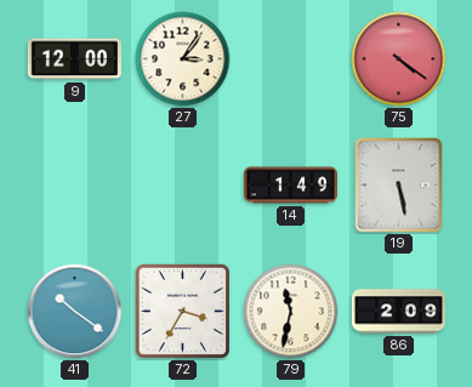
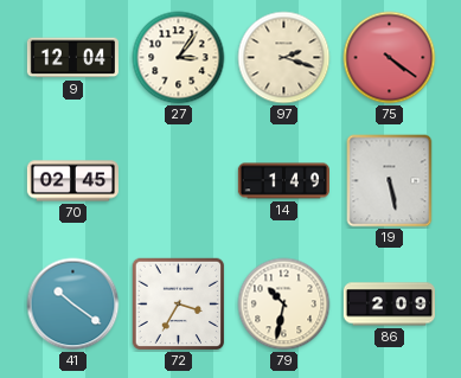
9: 12:00 -> 12:04
97: none -> 2:18
70: none -> 02:45
79: 11:32 -> 10:32
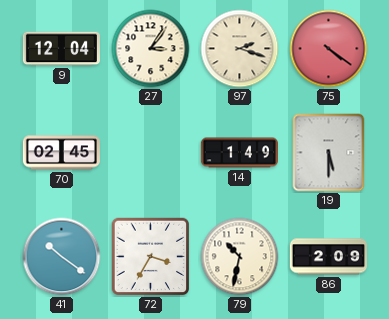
19: 5:28 -> 5:30
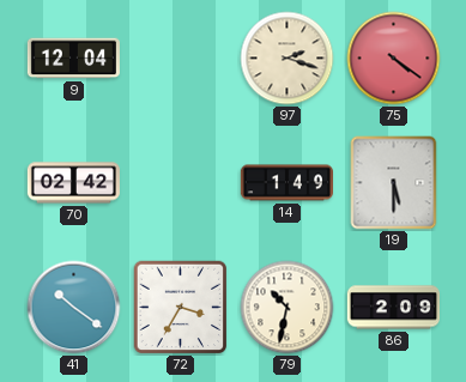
27: 3:06 -> none
70: 02:45 -> 02:42
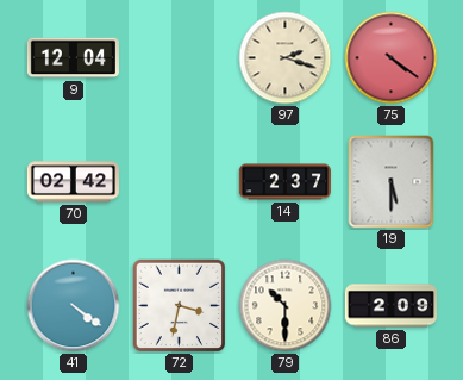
14: 1:49 -> 2:37
41: 10:21 -> 4:21
72: 3:35 -> 3:32
79: 10:32 -> 10:30
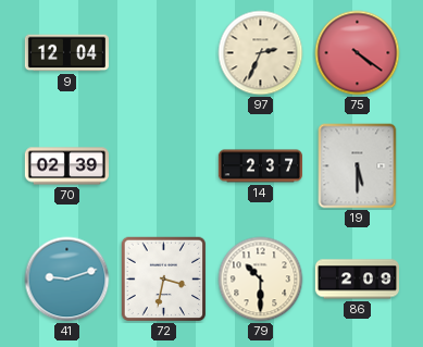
97: 2:18 -> 2:34
70: 02:42 -> 02:39
41: 4:21 -> 9:12
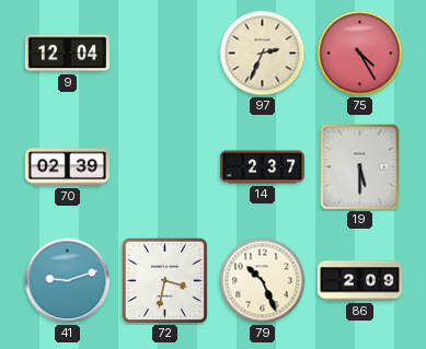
75: 4:21 -> 4:25
79: 10:30 -> 10:26
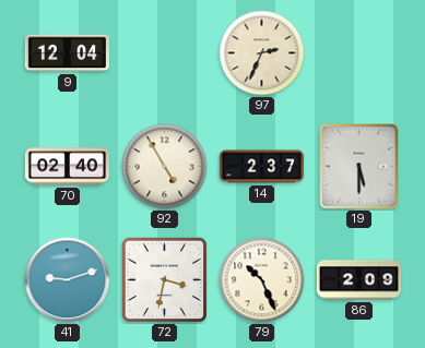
75: 4:25 -> none
70: 02:39 -> 02:40
92: none -> 4:55
